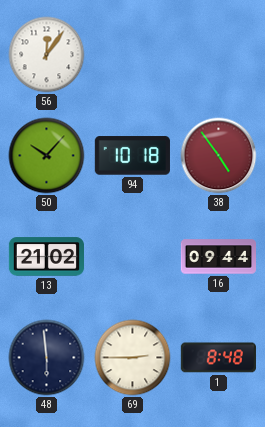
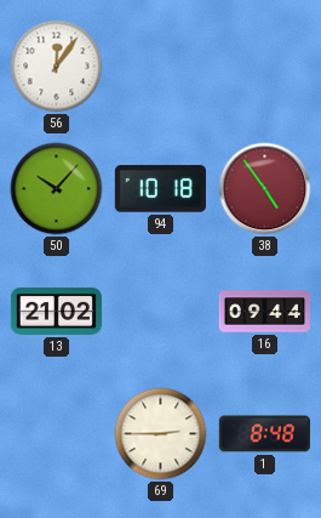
48: 5:59 -> none
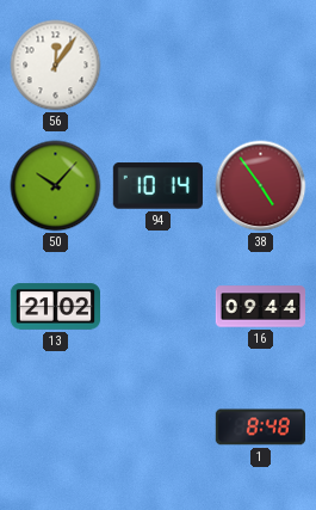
94: 10:18 -> 10:14
69: 2:45 -> none
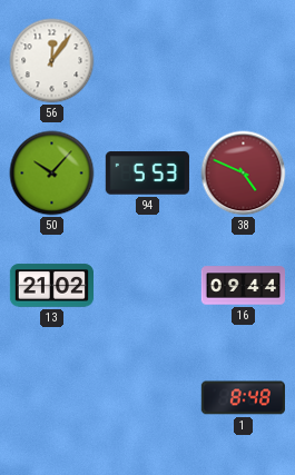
94: 10:14 -> 5:53
38: 4:54 -> 4:49
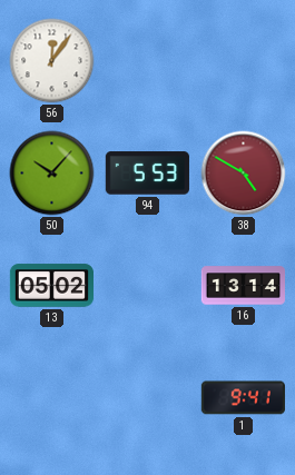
38: 4:49 -> 4:50
13: 21:02 -> 05:02
16: 09:44 -> 13:14
1: 8:48 -> 9:41
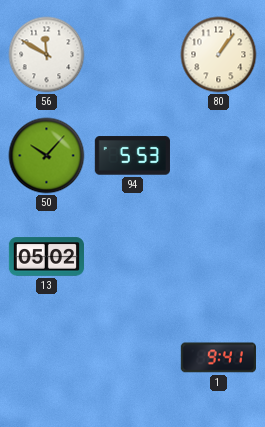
56: 12:06 -> 11:50
80: none -> 1:06
38: 4:50 -> none
16: 13:14 -> none
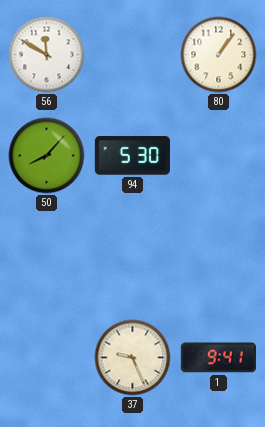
50: 10:07 -> 8:07
94: 5:53 -> 5:30
13: 05:02 -> none
37: none -> 9:26
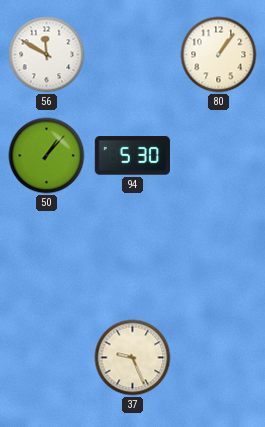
50: 8:07 -> 1:07
1: 9:41 -> none
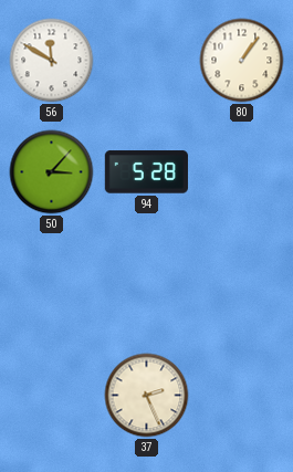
50: 1:07 -> 3:07
94: 5:30 -> 5:28
37: 9:26 -> 2:26
